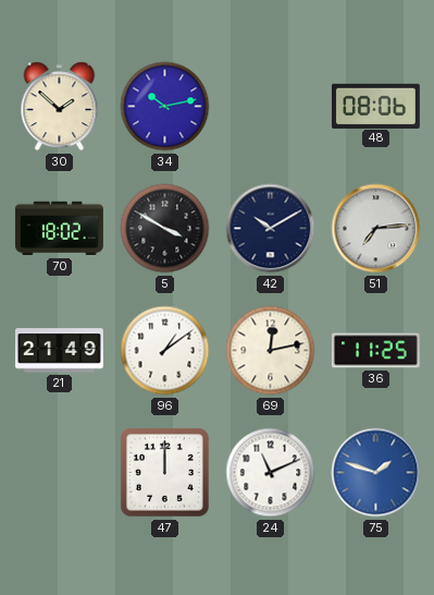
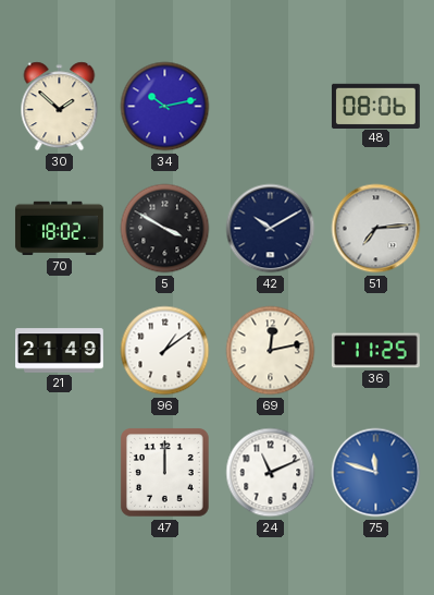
75: 1:48 -> 11:48
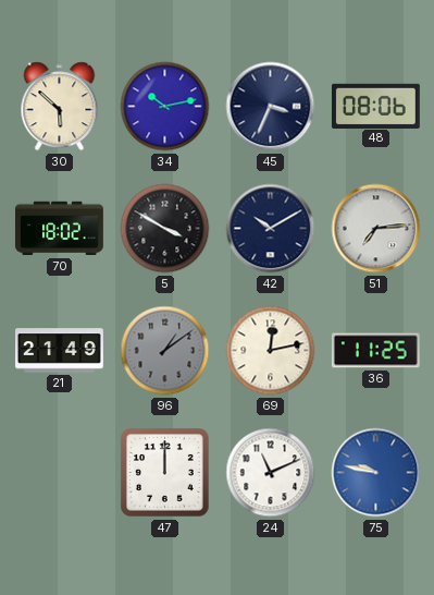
30: 1:52 -> 5:52
45: none -> 3:34
96 dial: white -> grey
75: 11:48 -> 9:47
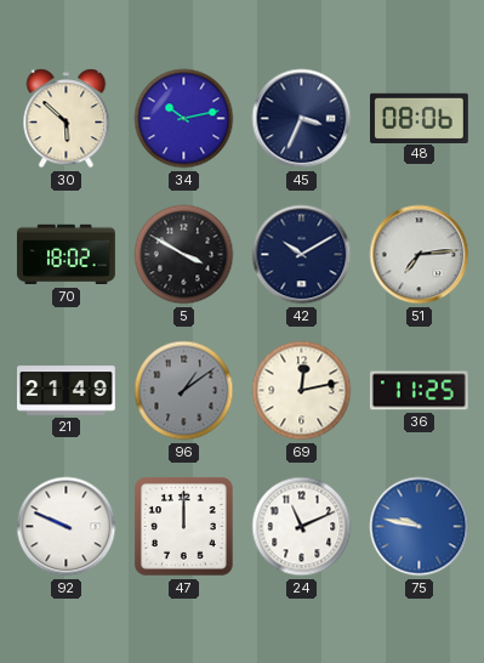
92: none -> 9:49
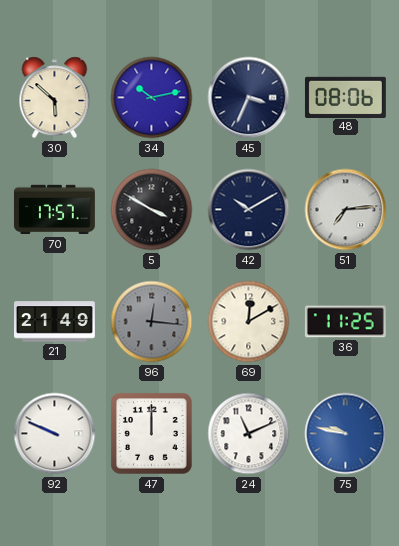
70: 18:02 -> 17:57
96: 1:09 -> 12:16
69: 12:13 -> 12:10
